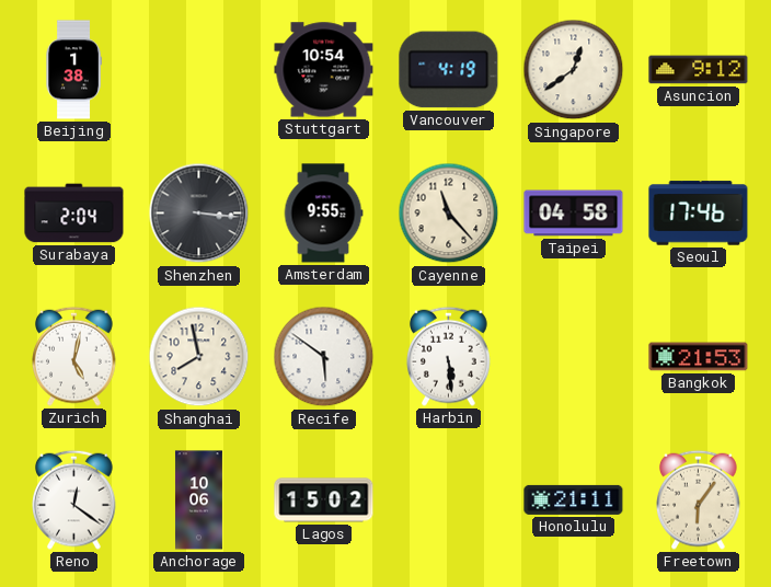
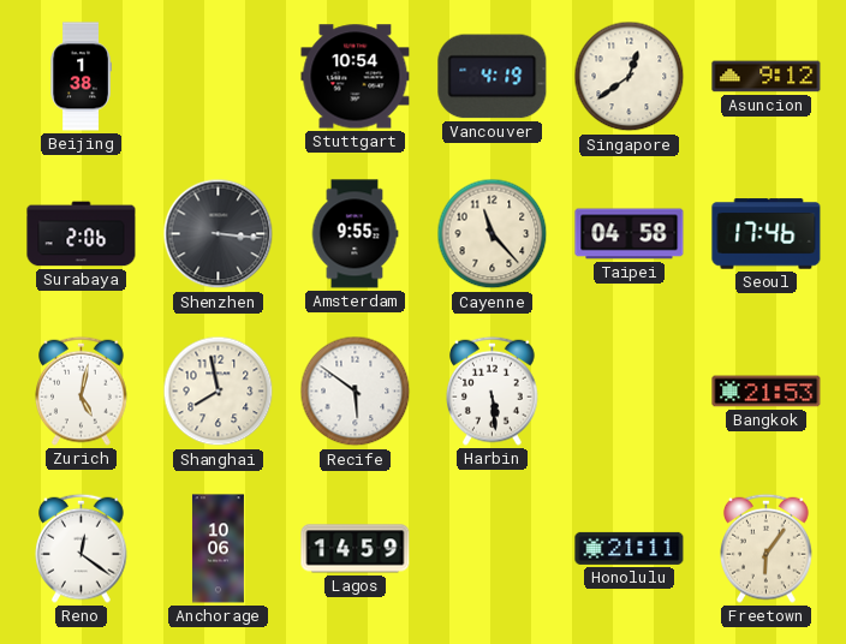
Surabaya: 2:04 -> 2:06
Lagos: 15:02 -> 14:59
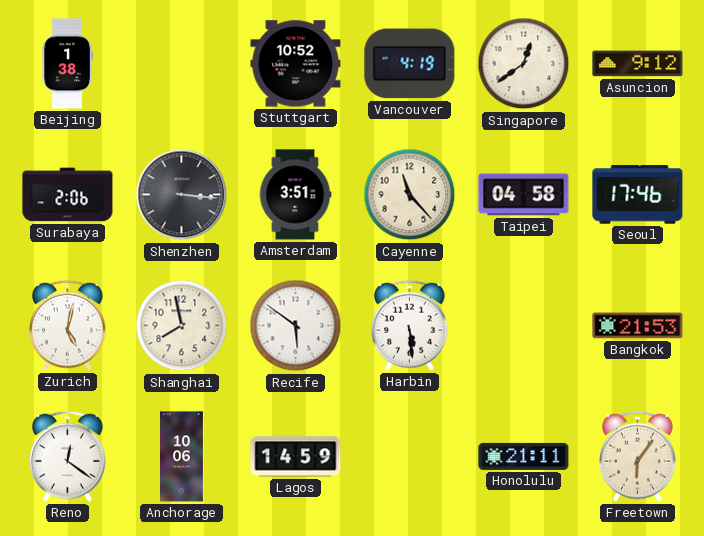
Stuttgart: 10:54 -> 10:52
Amsterdam: 9:55 -> 3:51
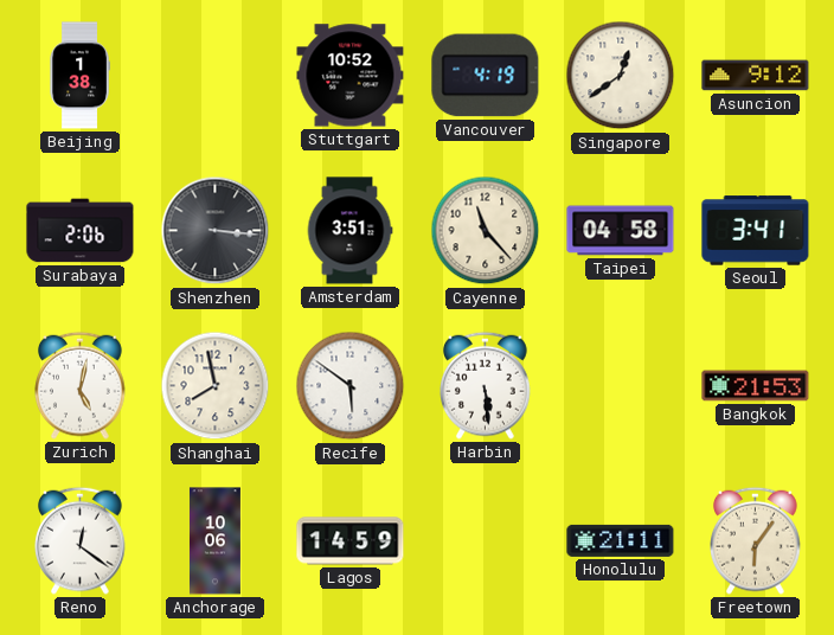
Seoul: 17:46 -> 3:41
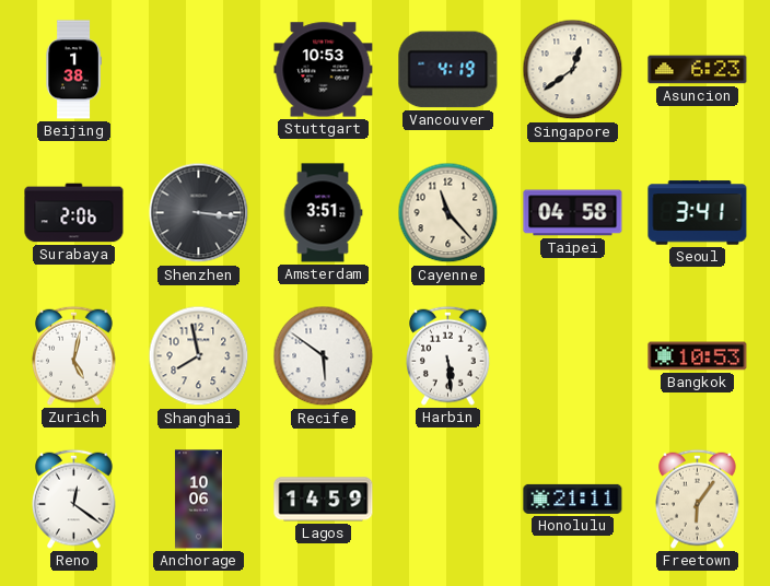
Stuttgart: 10:52 -> 10:53
Asuncion: 9:12 -> 6:23
Bangkok: 21:53 -> 10:53
